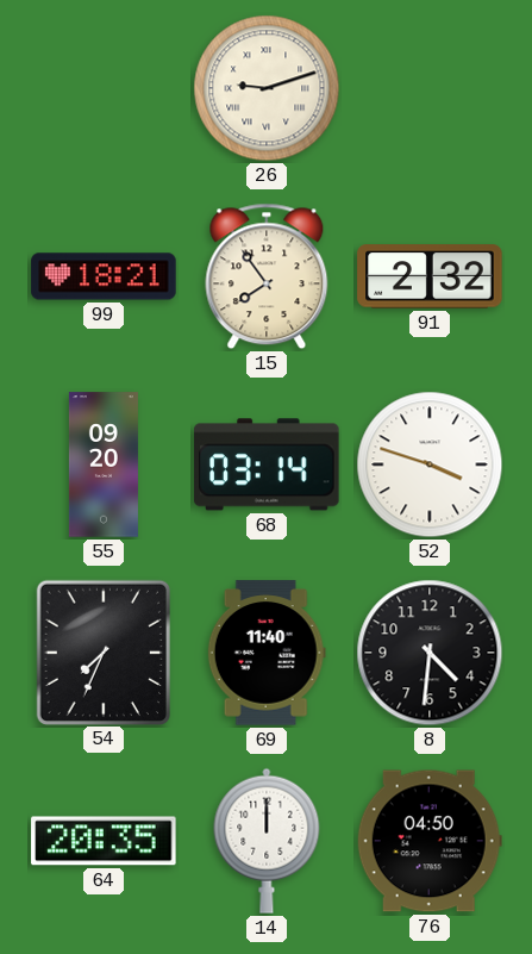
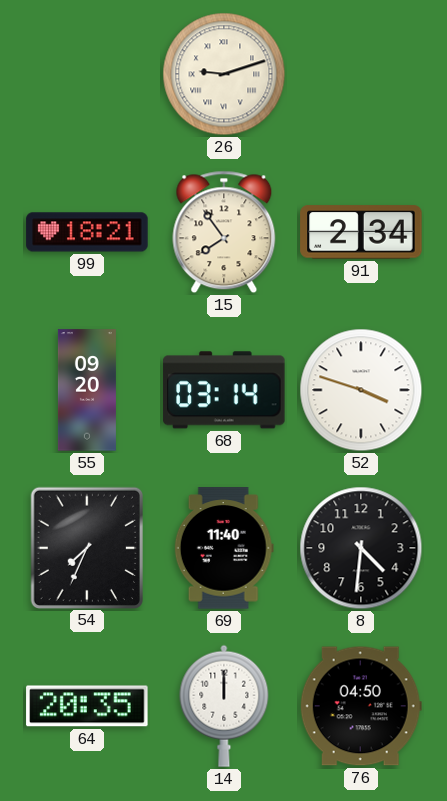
91: 2:32 -> 2:34
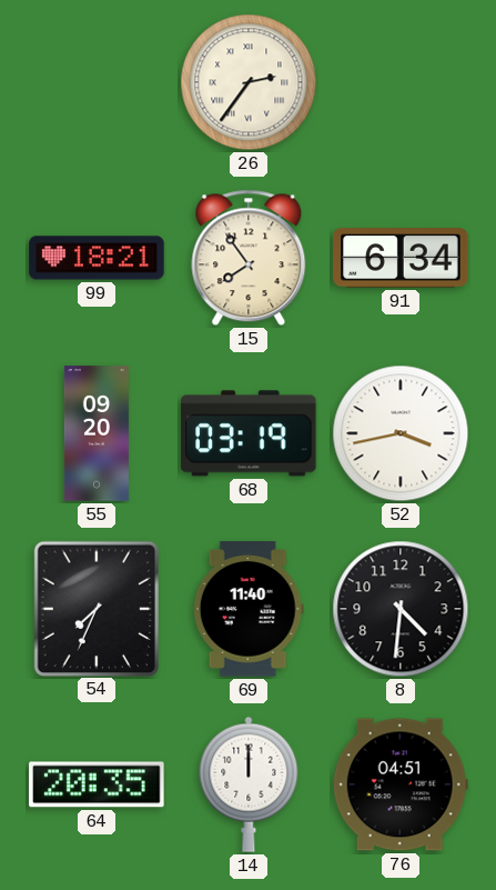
26: 9:12 -> 2:36
91: 2:34 -> 6:34
68: 03:14 -> 03:19
52: 3:48 -> 3:43
76: 04:50 -> 04:51
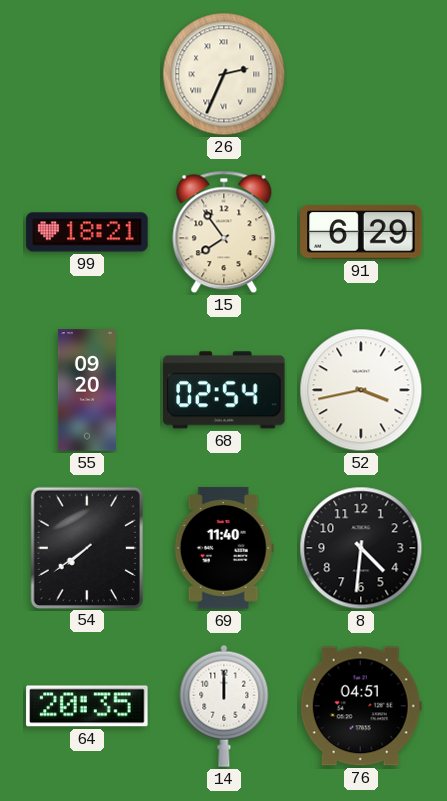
26: 2:36 -> 2:34
91: 6:34 -> 6:29
68: 03:19 -> 02:54
54: 7:34 -> 7:39
